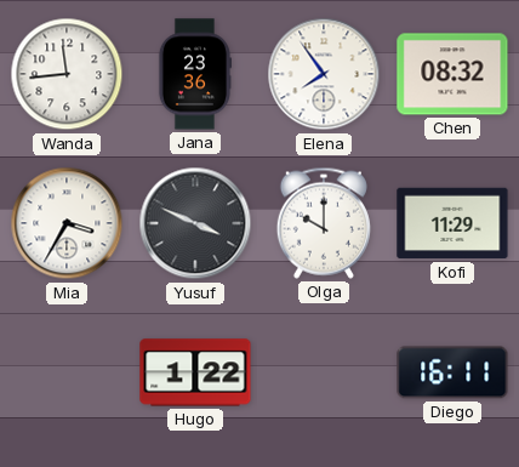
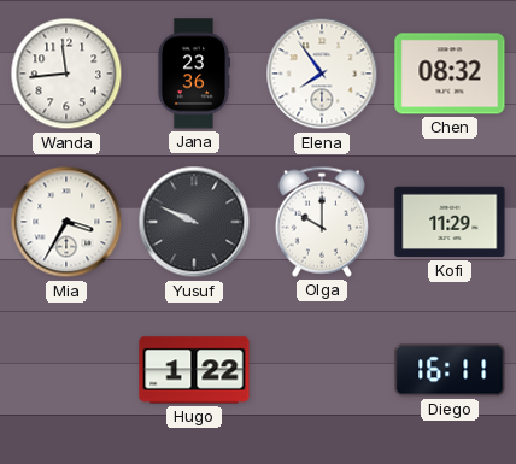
Yusuf: 3:49 -> 9:49
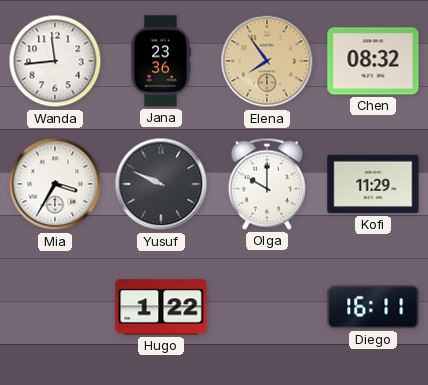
Elena dial: white -> champagne
